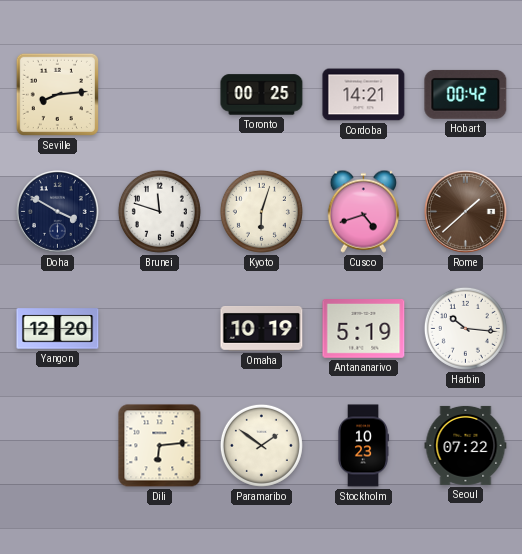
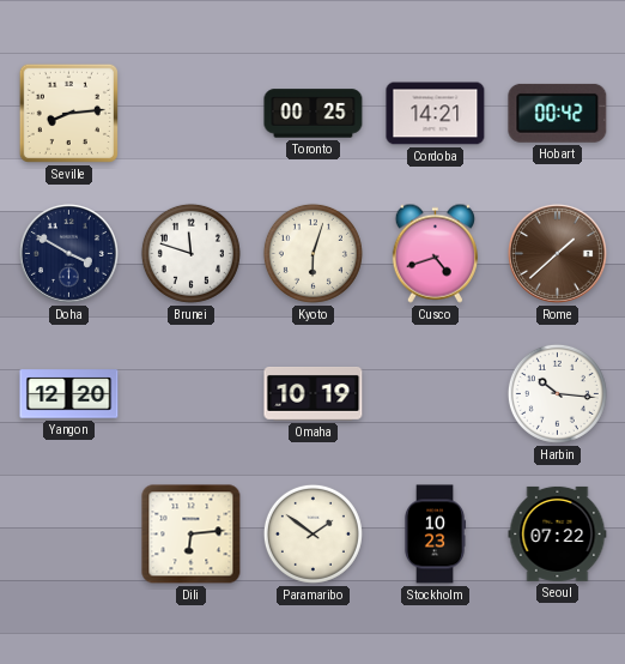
Antananarivo: 5:19 -> none
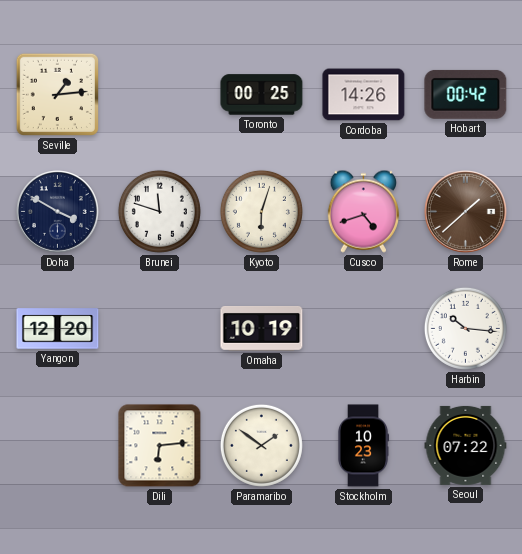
Seville: 8:14 -> 1:14
Cordoba: 14:21 -> 14:26
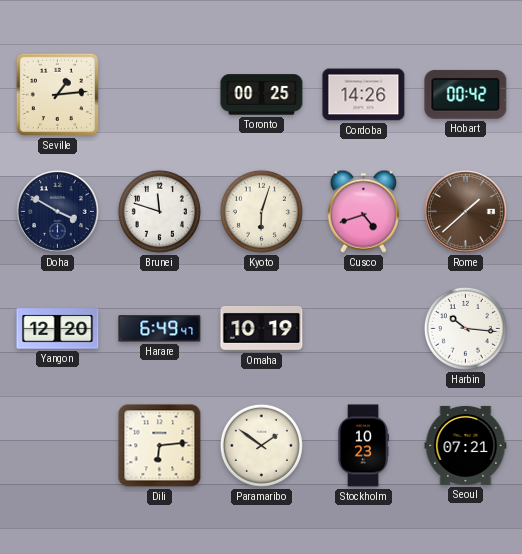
Harare: none -> 6:49
Seoul: 07:22 -> 07:21
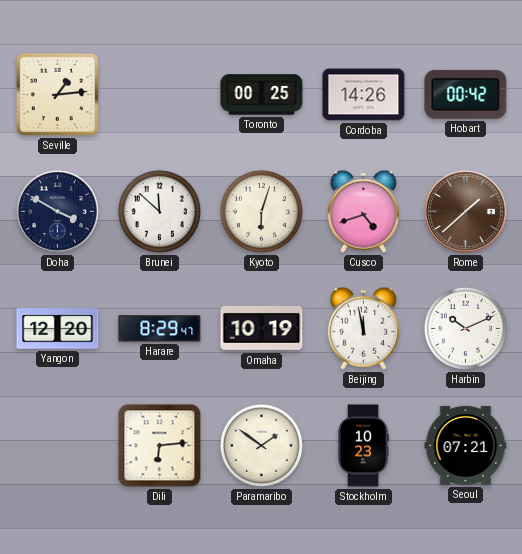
Brunei: 11:48 -> 11:52
Harare: 6:49 -> 8:29
Beijing: none -> 11:58
Harbin: 10:16 -> 10:11
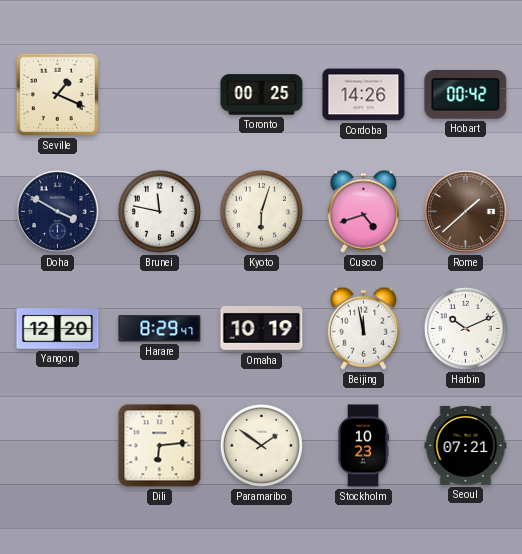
Seville: 1:14 -> 1:19
Brunei: 11:52 -> 11:47
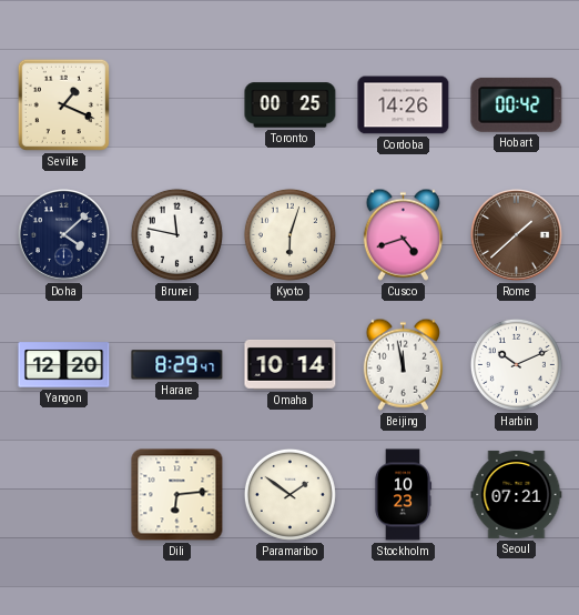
Doha: 3:50 -> 4:08
Omaha: 10:19 -> 10:14
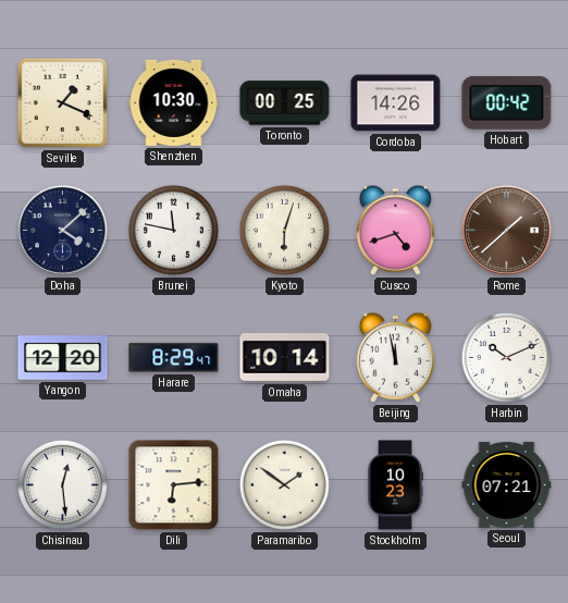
Shenzhen: none -> 10:30
Chisinau: none -> 12:29
